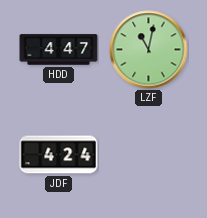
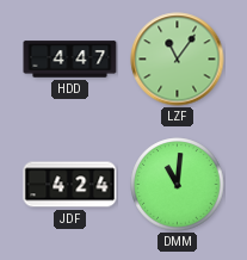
LZF: 11:02 -> 11:06
DMM: none -> 11:01
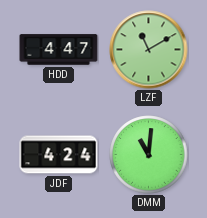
LZF: 11:06 -> 11:10
